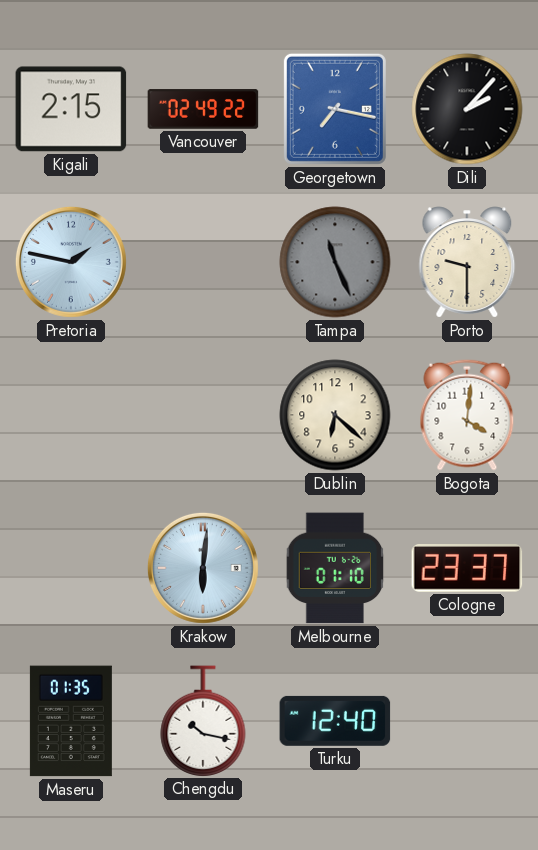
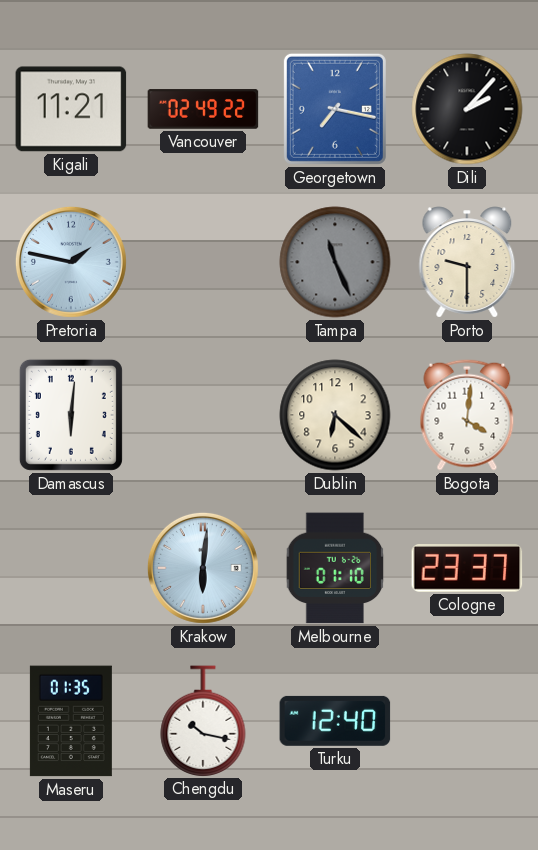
Kigali: 2:15 -> 11:21
Damascus: none -> 6:01
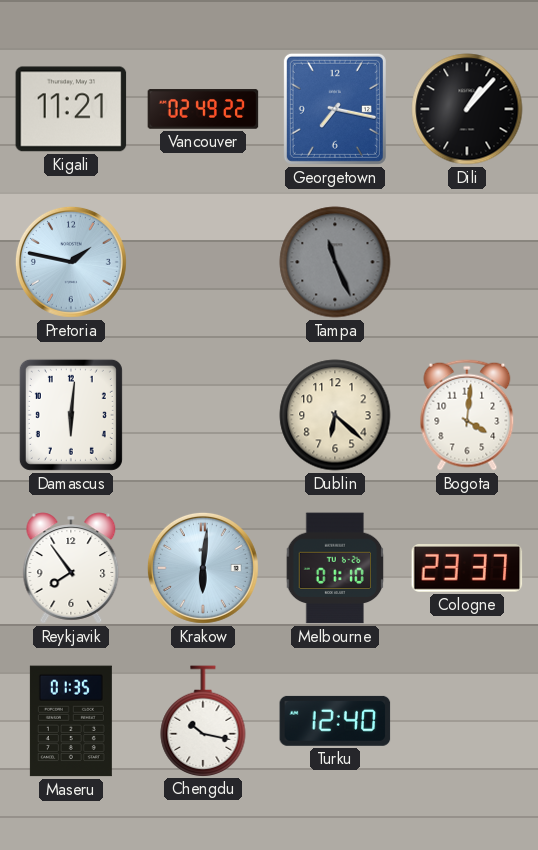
Dili: 2:07 -> 1:07
Porto: 9:30 -> none
Reykjavik: none -> 7:54
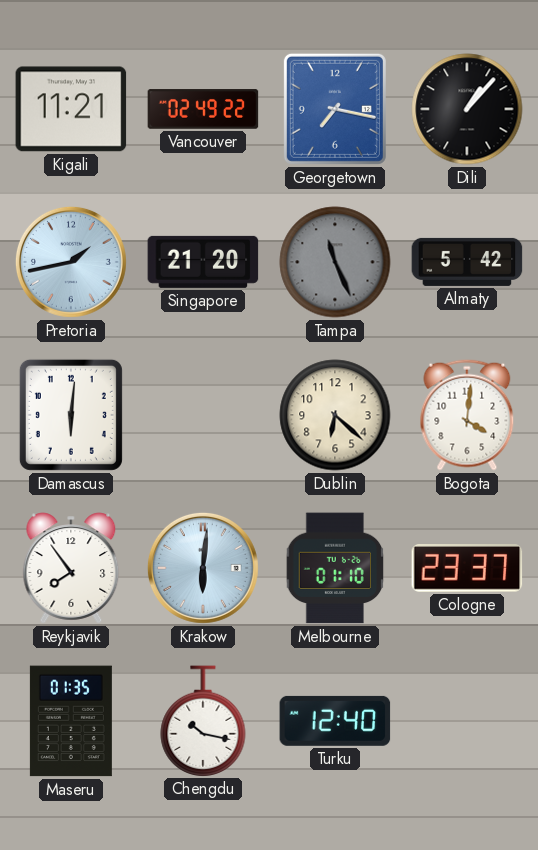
Pretoria: 1:47 -> 1:43
Singapore: none -> 21:20
Almaty: none -> 5:42
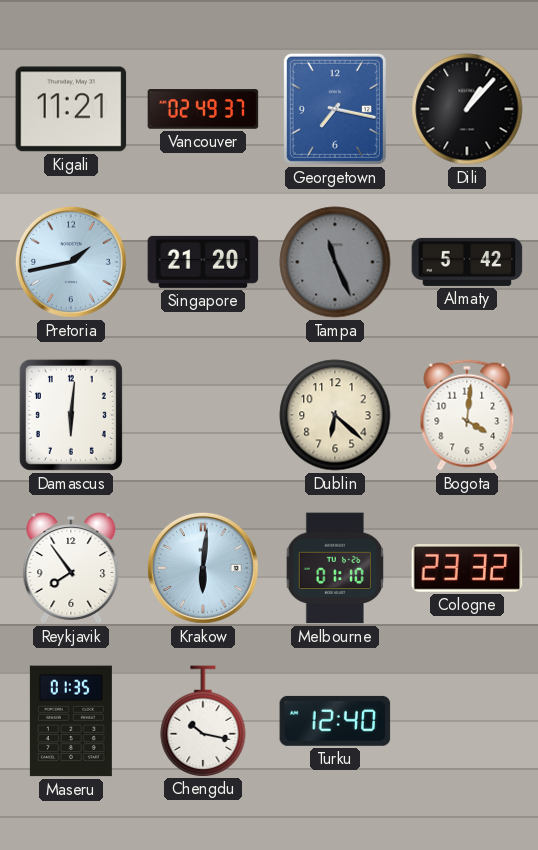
Vancouver: 02:49:22 -> 02:49:37
Cologne: 23:37 -> 23:32
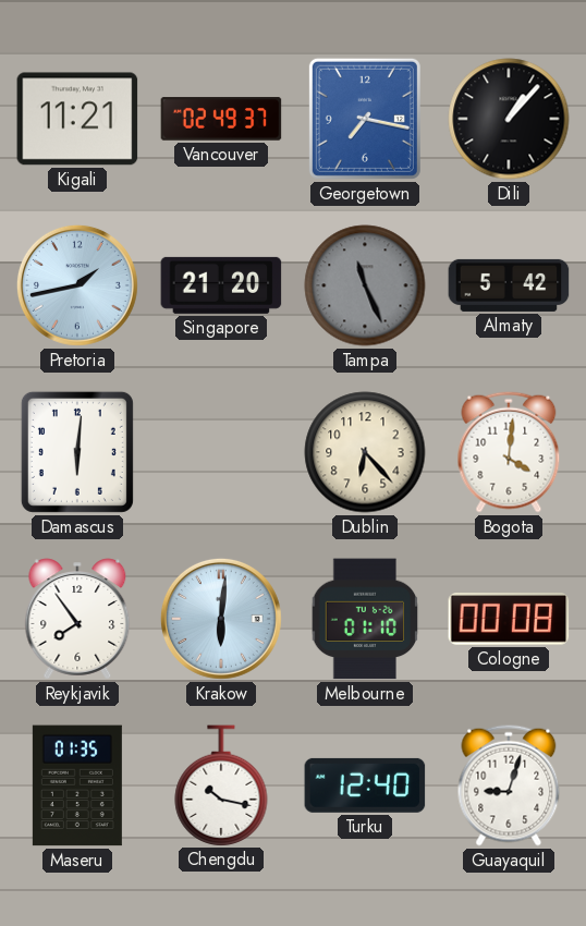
Dublin: 6:22 -> 6:23
Cologne: 23:32 -> 00:08
Guayaquil: none -> 9:03
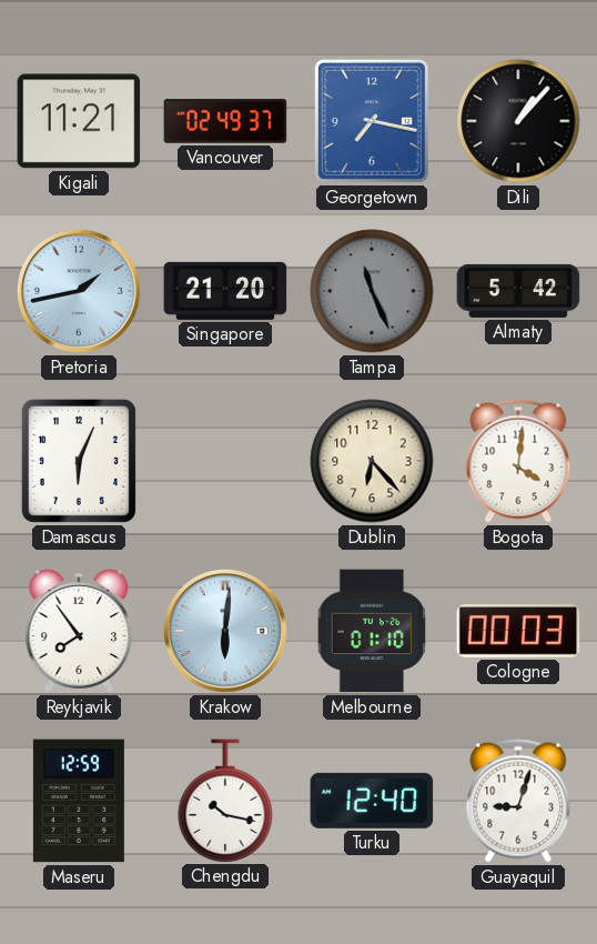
Damascus: 6:01 -> 6:04
Cologne: 00:08 -> 00:03
Maseru: 01:35 -> 12:59
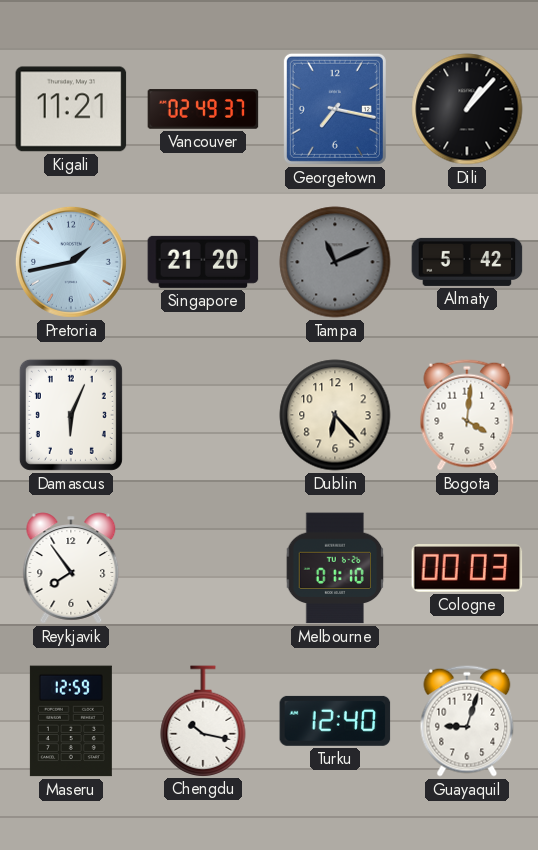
Tampa: 11:26 -> 11:11
Krakow: 6:01 -> none
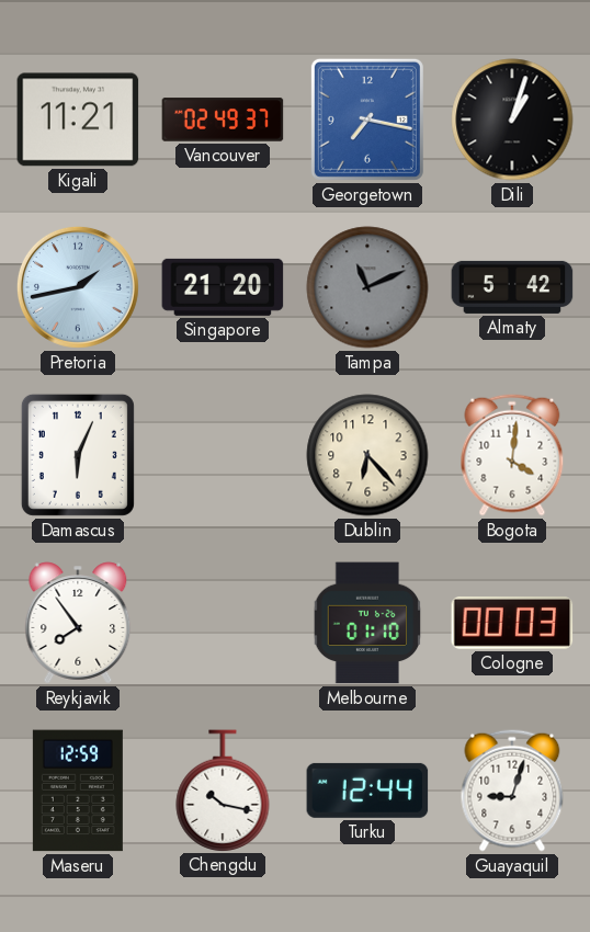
Dili: 1:07 -> 1:03
Turku: 12:40 -> 12:44
